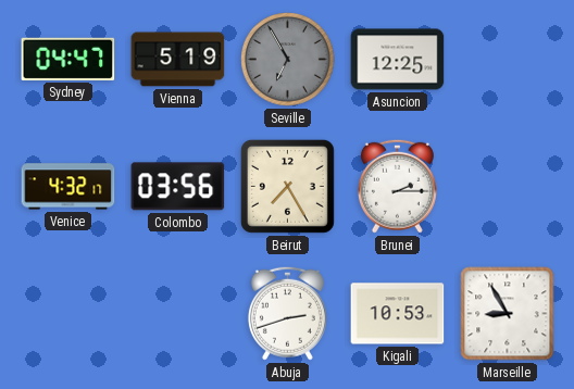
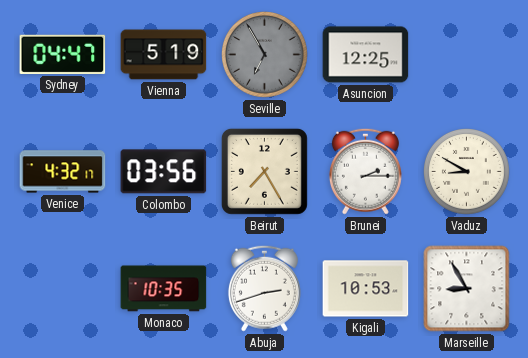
Vaduz: none -> 8:50
Monaco: none -> 10:35
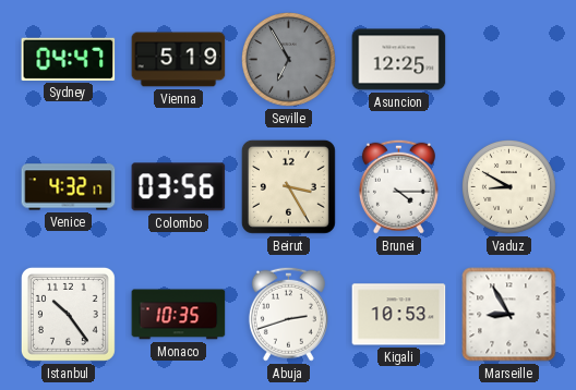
Beirut: 7:25 -> 3:25
Brunei: 2:15 -> 4:15
Istanbul: none -> 10:24
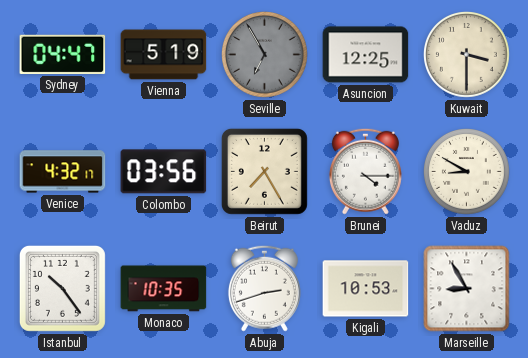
Kuwait: none -> 3:30
Beirut: 3:25 -> 7:25
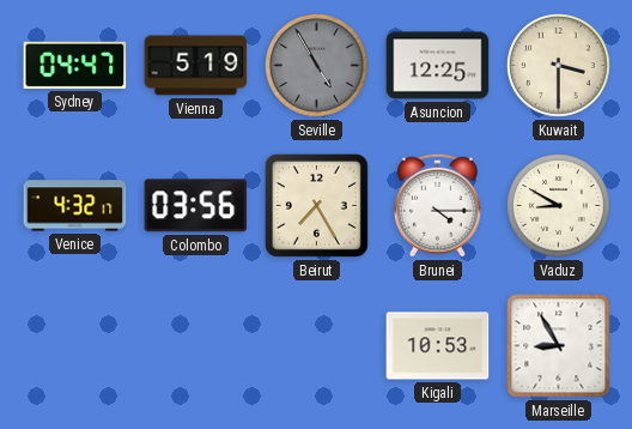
Seville: 6:55 -> 4:55
Istanbul: 10:24 -> none
Monaco: 10:35 -> none
Abuja: 2:42 -> none
